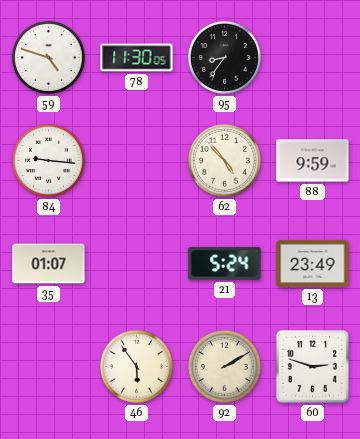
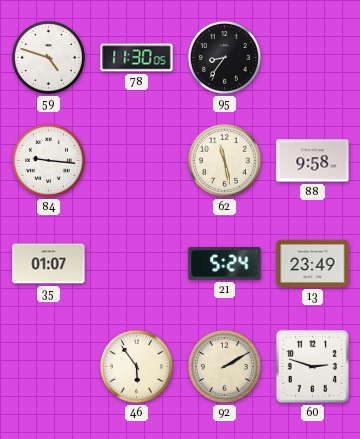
62: 4:53 -> 11:28
88: 9:59 -> 9:58
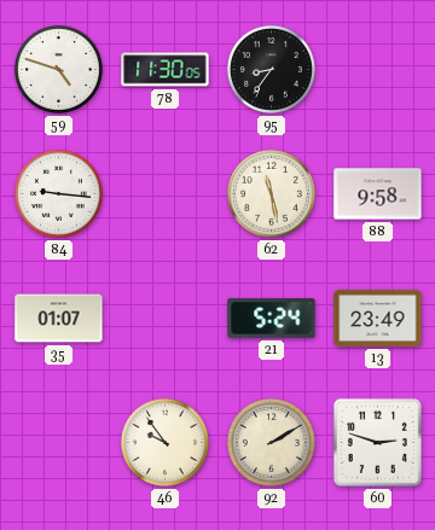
46: 5:54 -> 9:54
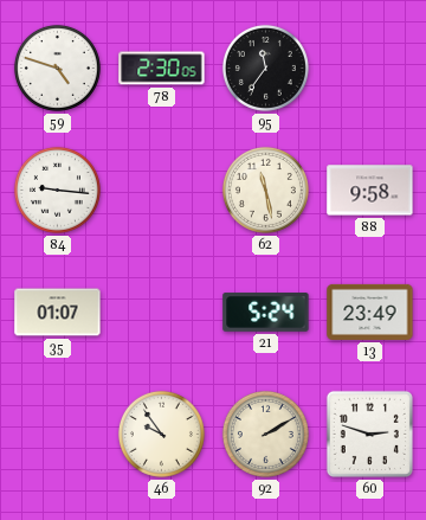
78: 11:30 -> 2:30
95: 8:36 -> 11:36
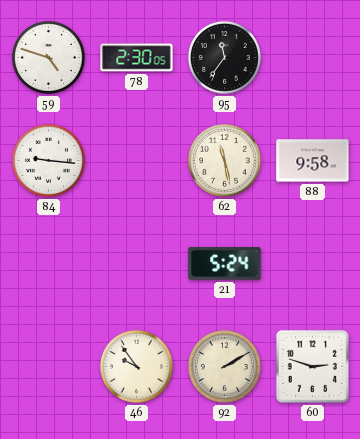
35: 01:07 -> none
13: 23:49 -> none
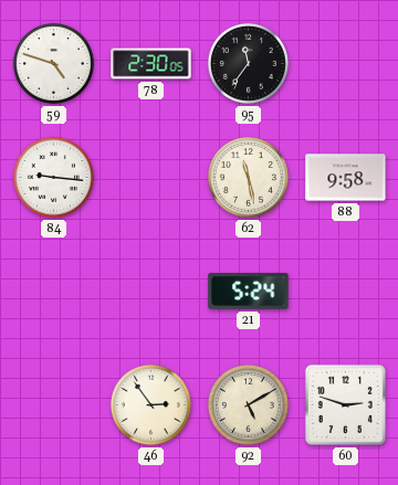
46: 9:54 -> 2:54
92: 2:10 -> 5:10
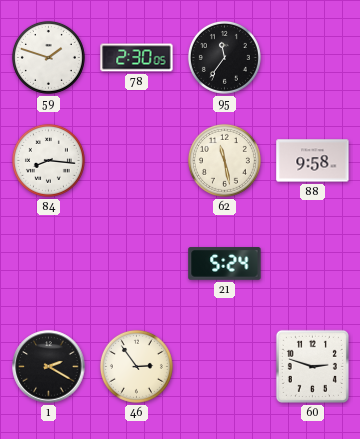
59: 4:48 -> 1:48
84: 9:16 -> 8:16
1: none -> 2:20
92: 5:10 -> none
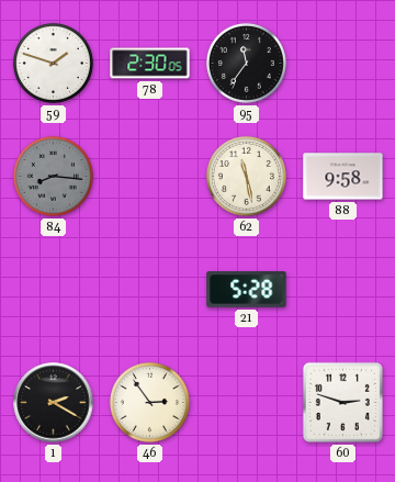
84 dial: white -> grey
21: 5:24 -> 5:28
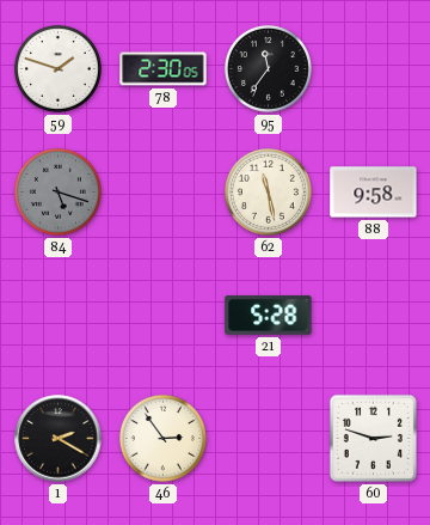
84: 8:16 -> 5:18
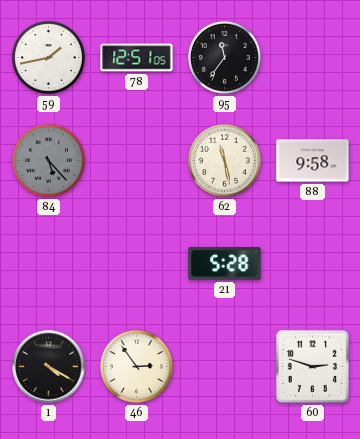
59: 1:48 -> 1:43
78: 2:30 -> 12:51
84: 5:18 -> 5:23
1: 2:20 -> 4:20
